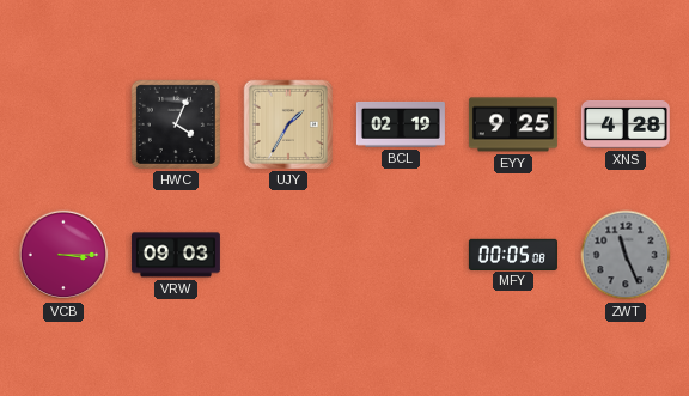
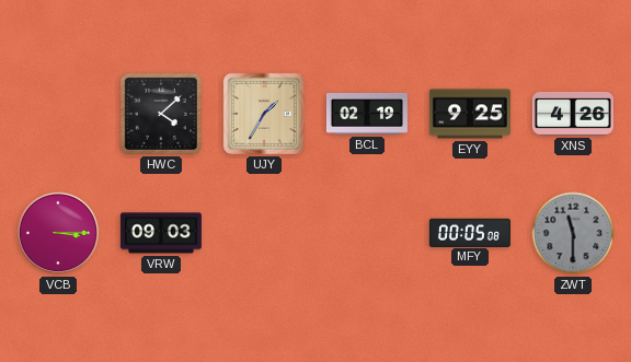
HWC: 4:04 -> 4:08
XNS: 4:28 -> 4:26
ZWT: 11:26 -> 11:30
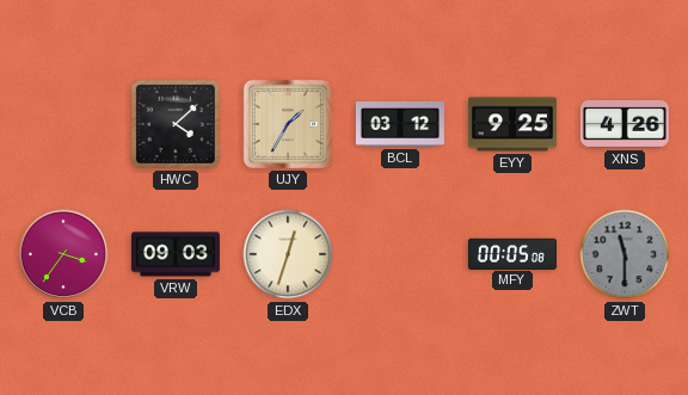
BCL: 02:19 -> 03:12
VCB: 3:15 -> 3:36
EDX: none -> 12:33
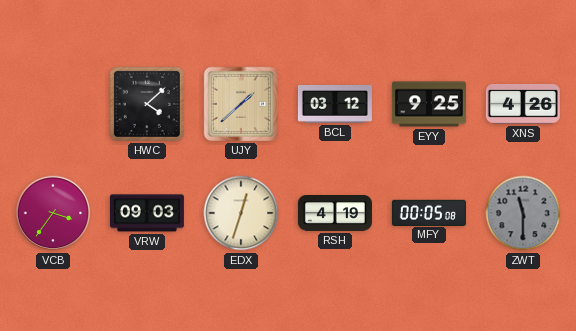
UJY: 1:35 -> 1:38
RSH: none -> 4:19
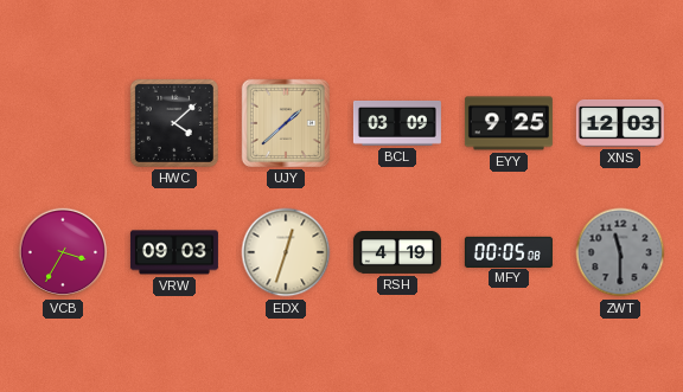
BCL: 03:12 -> 03:09
XNS: 4:26 -> 12:03
VCB: 3:36 -> 3:35
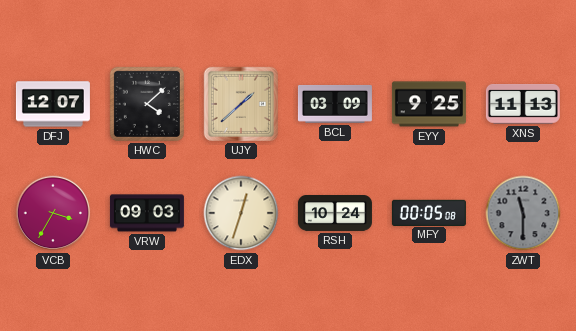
DFJ: none -> 12:07
XNS: 12:03 -> 11:13
RSH: 4:19 -> 10:24
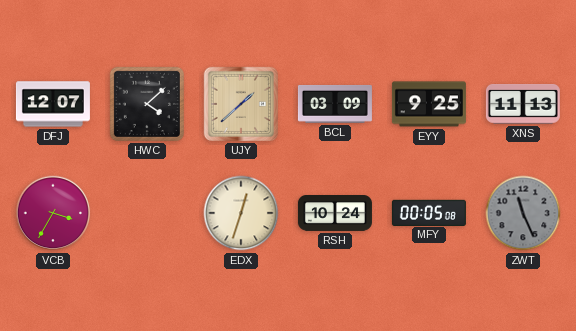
VRW: 09:03 -> none
ZWT: 11:30 -> 11:26
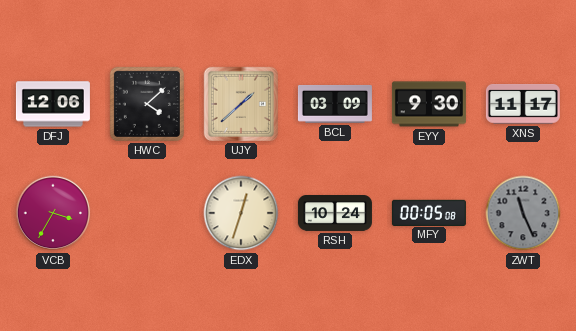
DFJ: 12:07 -> 12:06
EYY: 9:25 -> 9:30
XNS: 11:13 -> 11:17
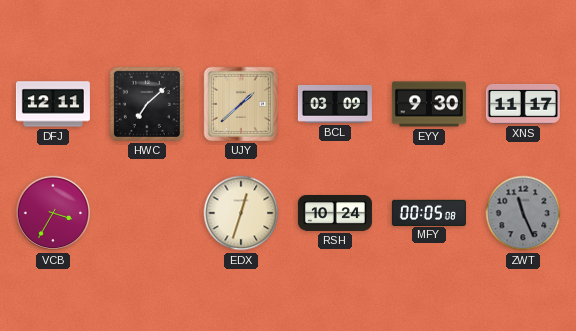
DFJ: 12:06 -> 12:11
HWC: 4:08 -> 7:08
